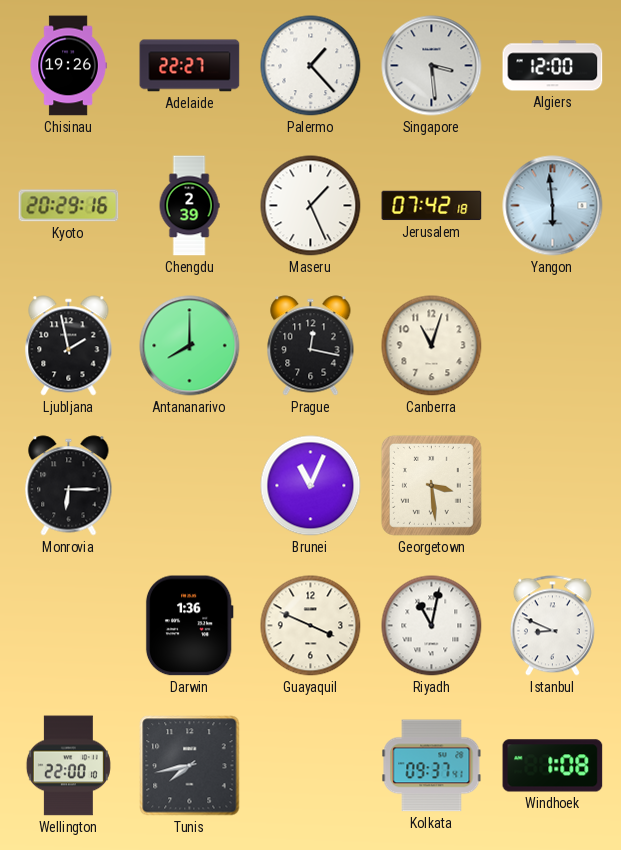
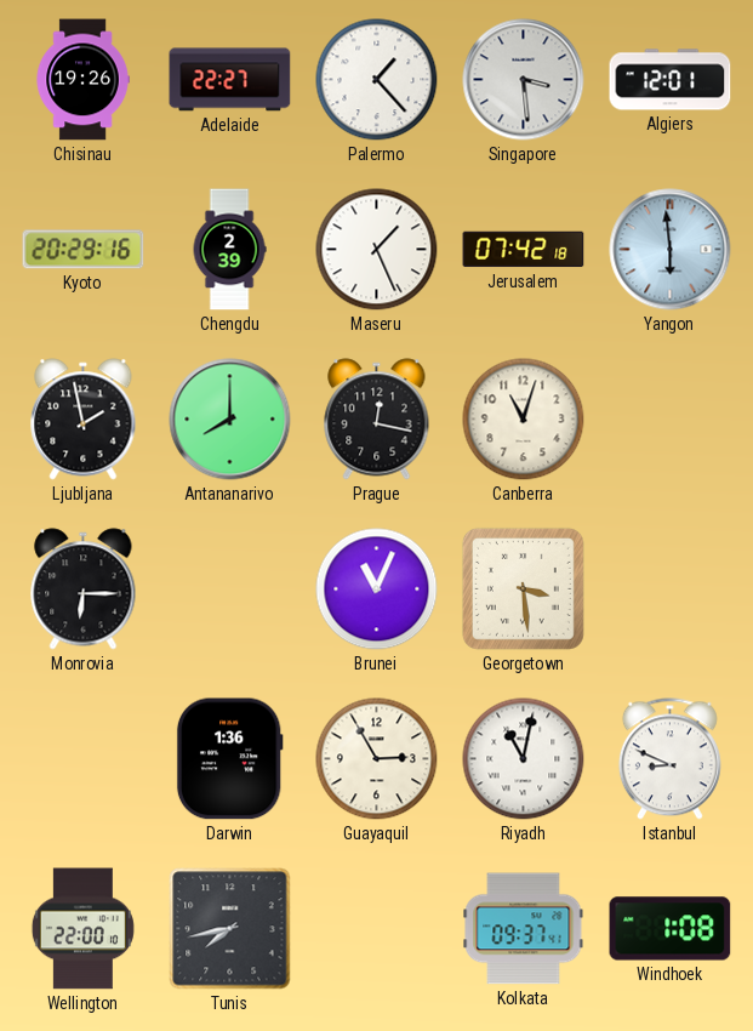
Algiers: 12:00 -> 12:01
Guayaquil: 3:49 -> 2:55
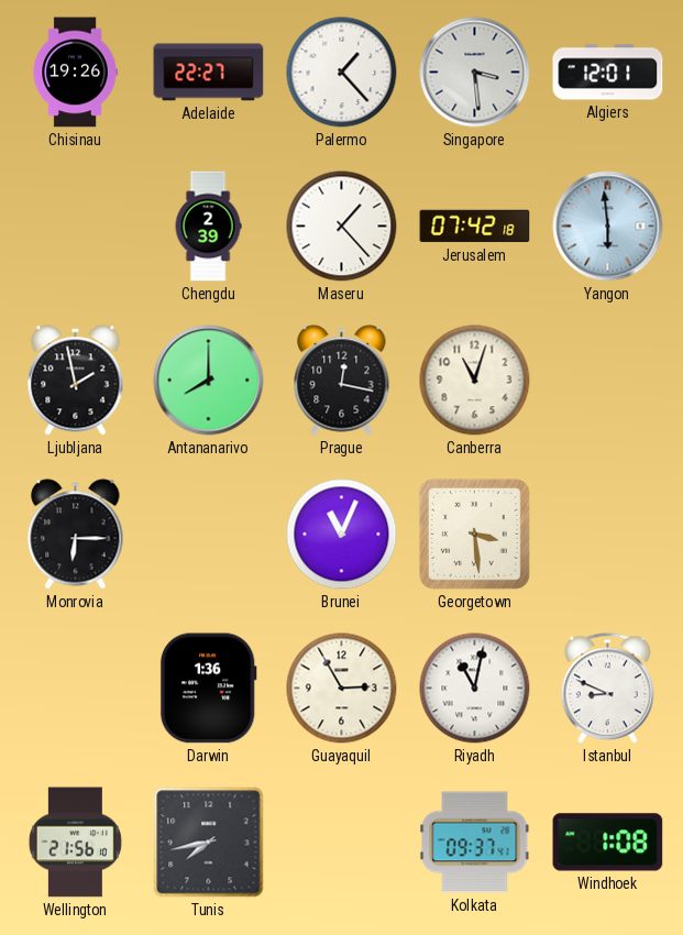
Kyoto: 20:29 -> none
Maseru: 1:26 -> 1:23
Wellington: 22:00 -> 21:56
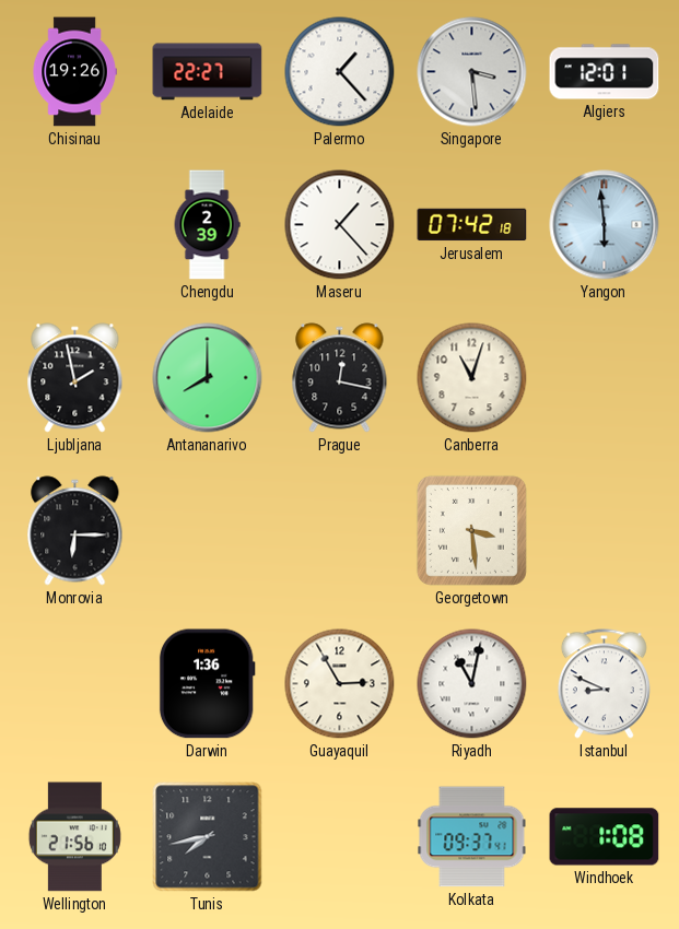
Brunei: 11:04 -> none
